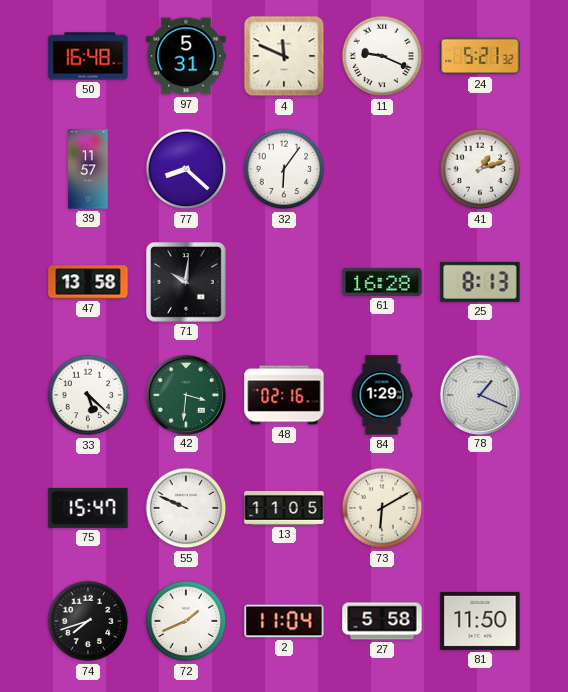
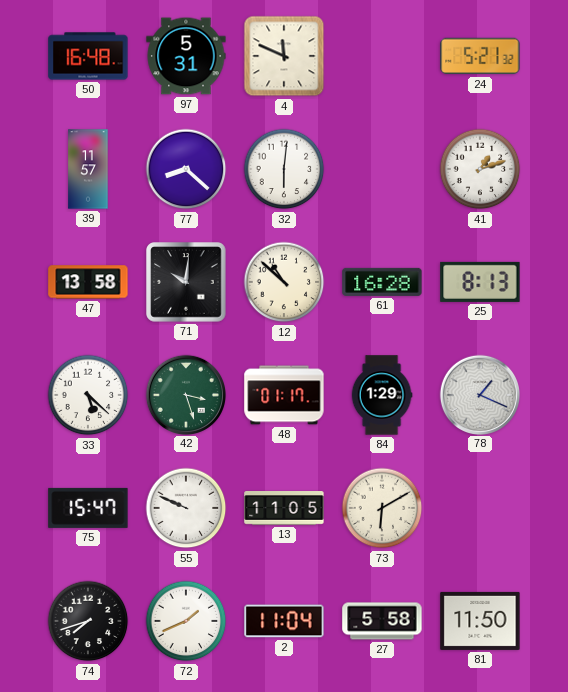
11: 9:19 -> none
32: 6:06 -> 6:01
12: none -> 10:52
42: 3:31 -> 3:27
48: 02:16 -> 01:17
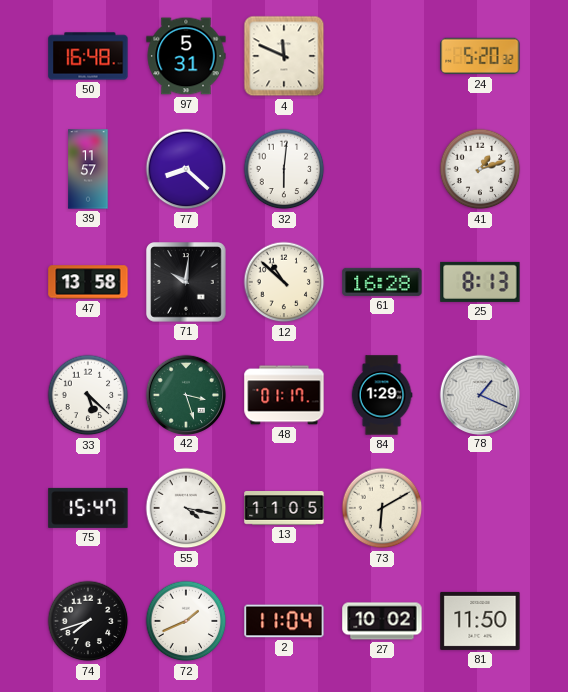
24: 5:21 -> 5:20
55: 9:49 -> 4:17
27: 5:58 -> 10:02
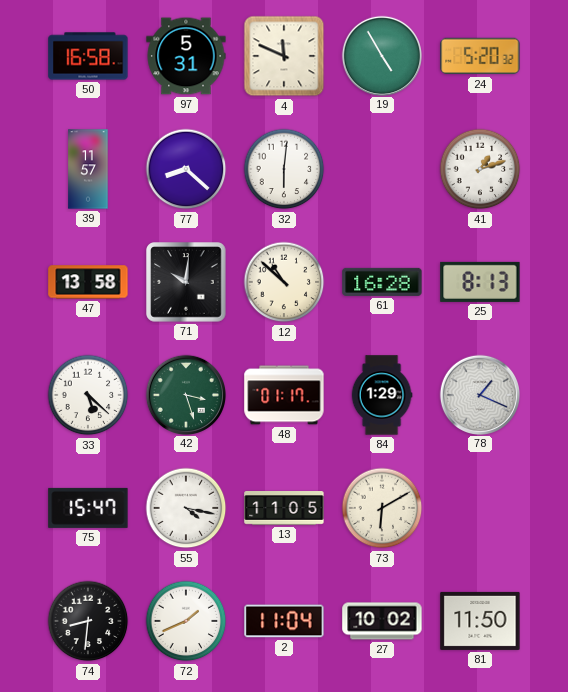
50: 16:48 -> 16:58
19: none -> 4:55
74: 7:42 -> 8:31
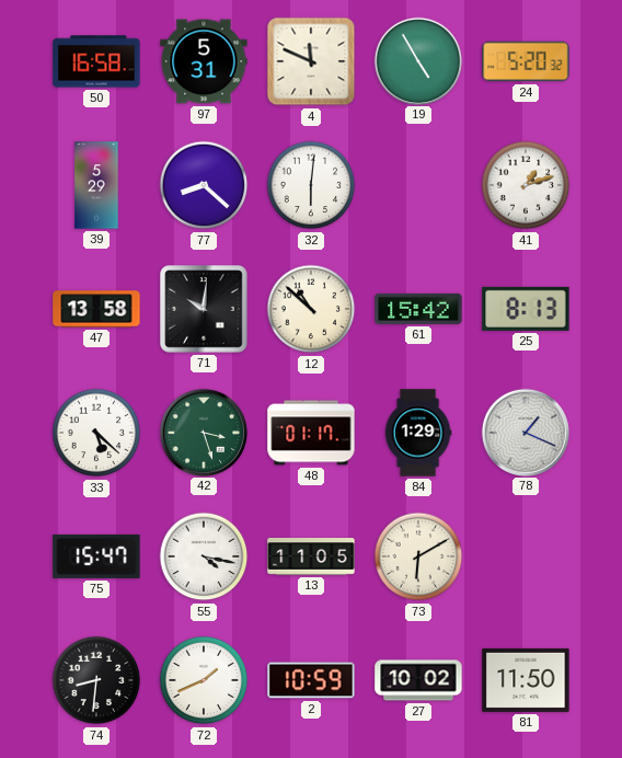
39: 11:57 -> 5:29
61: 16:28 -> 15:42
2: 11:04 -> 10:59
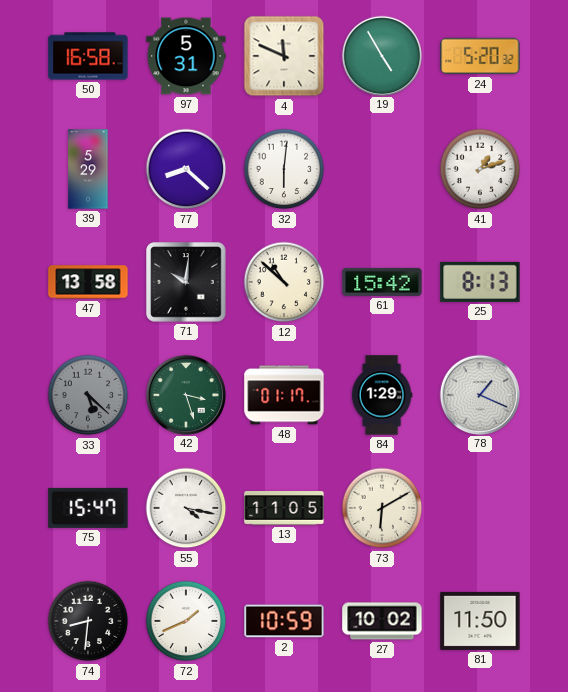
33 dial: white -> grey
